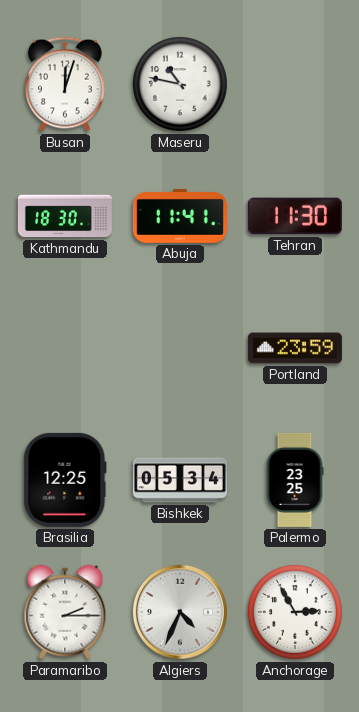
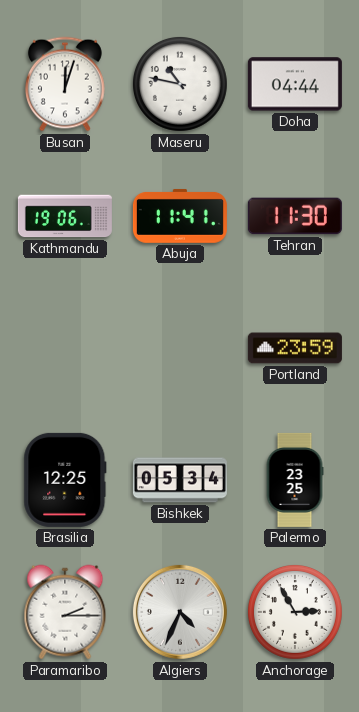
Doha: none -> 04:44
Kathmandu: 18:30 -> 19:06
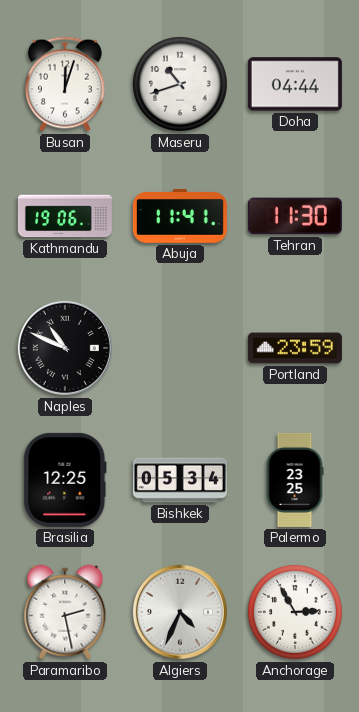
Maseru: 10:47 -> 10:42
Naples: none -> 10:49
Paramaribo: 2:15 -> 2:28
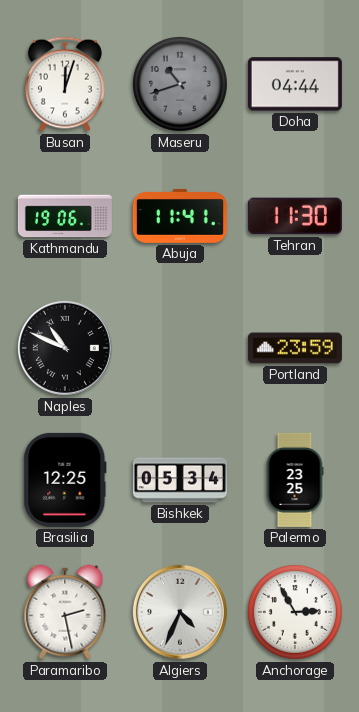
Maseru dial: white -> grey
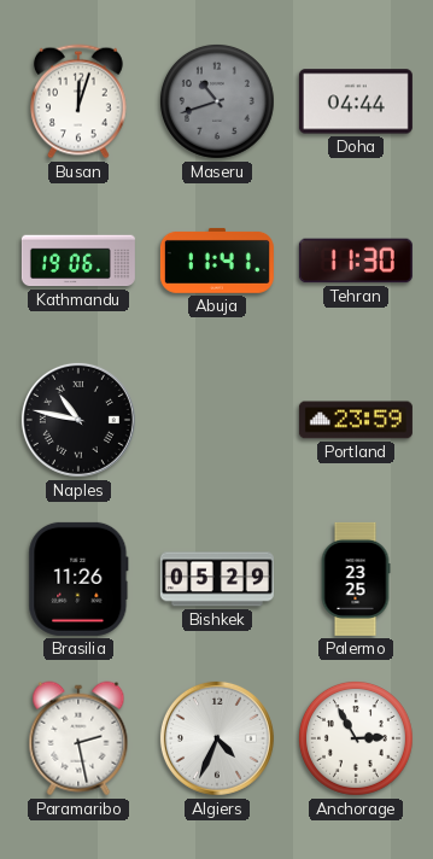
Naples: 10:49 -> 10:47
Brasilia: 12:25 -> 11:26
Bishkek: 05:34 -> 05:29
